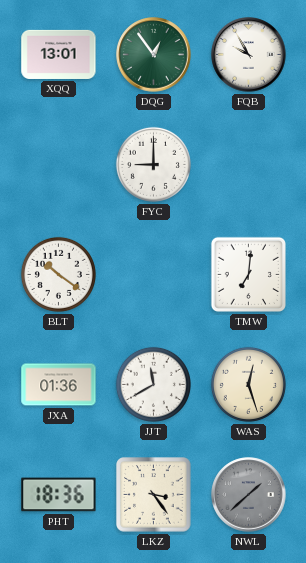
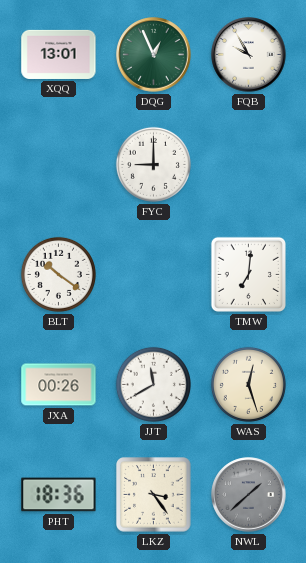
DQG: 12:54 -> 12:56
JXA: 01:36 -> 00:26
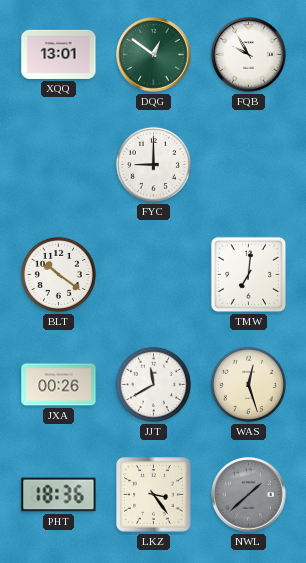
DQG: 12:56 -> 12:51
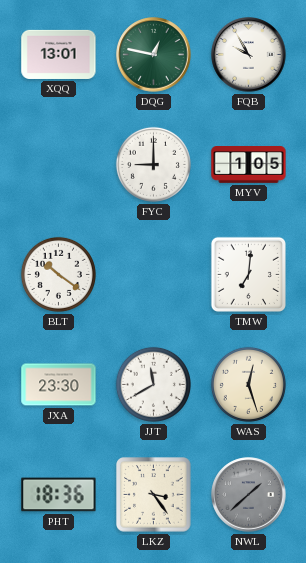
DQG: 12:51 -> 12:47
MYV: none -> 1:05
JXA: 00:26 -> 23:30
